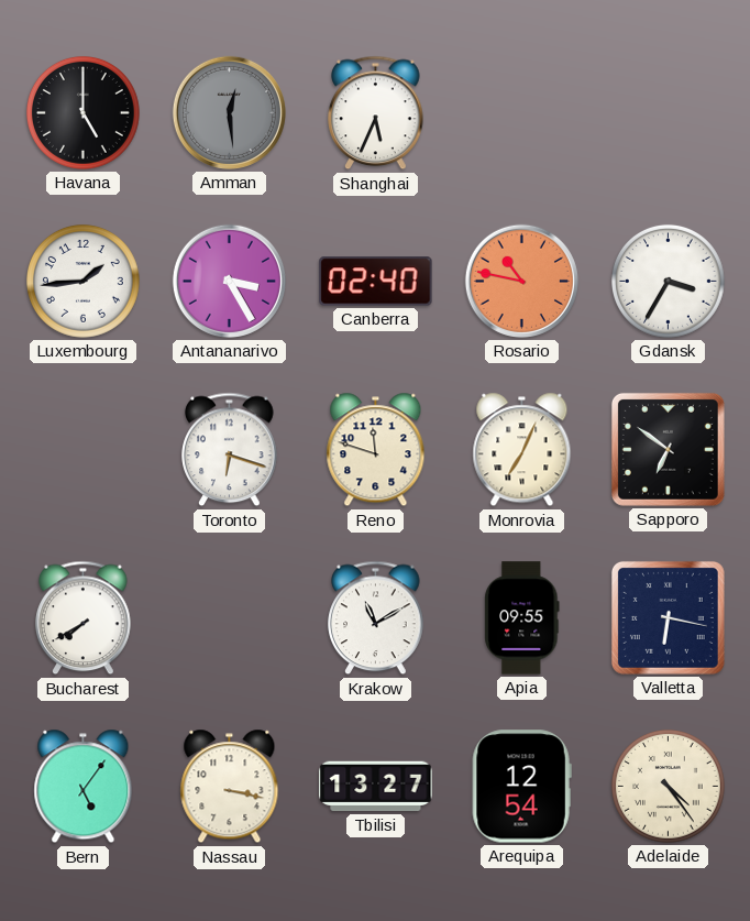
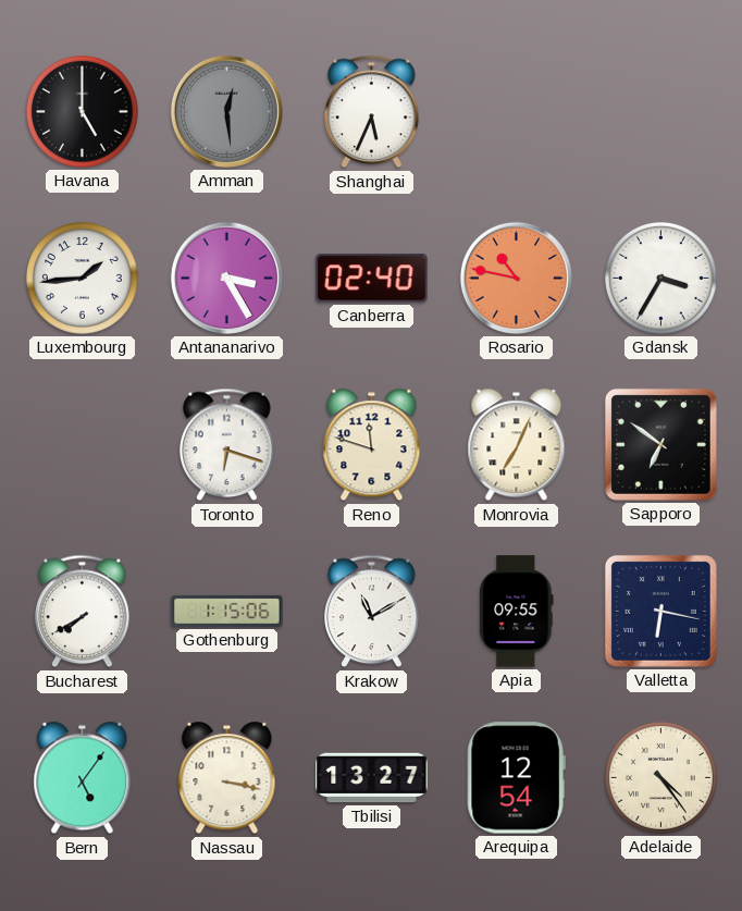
Gothenburg: none -> 1:15
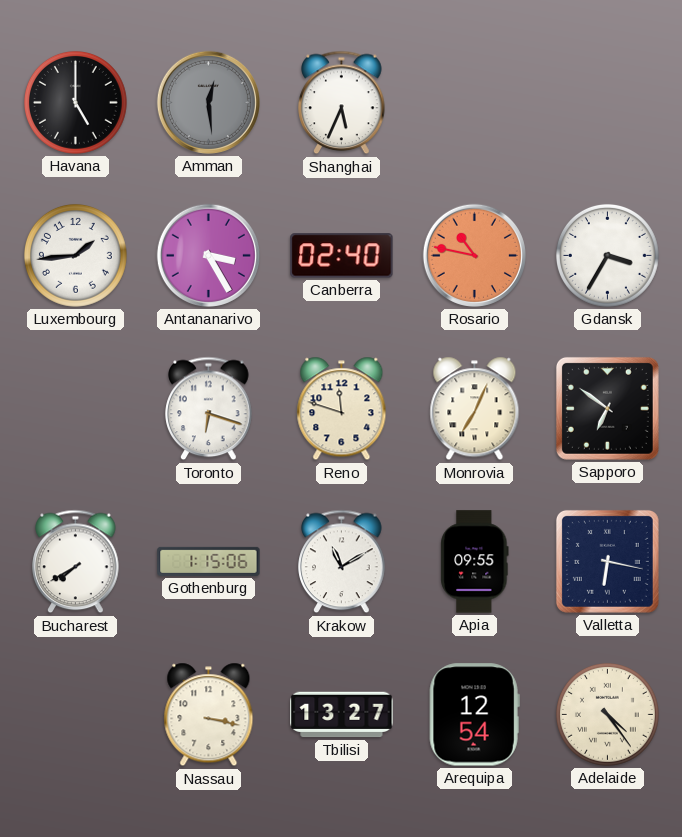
Bern: 5:06 -> none
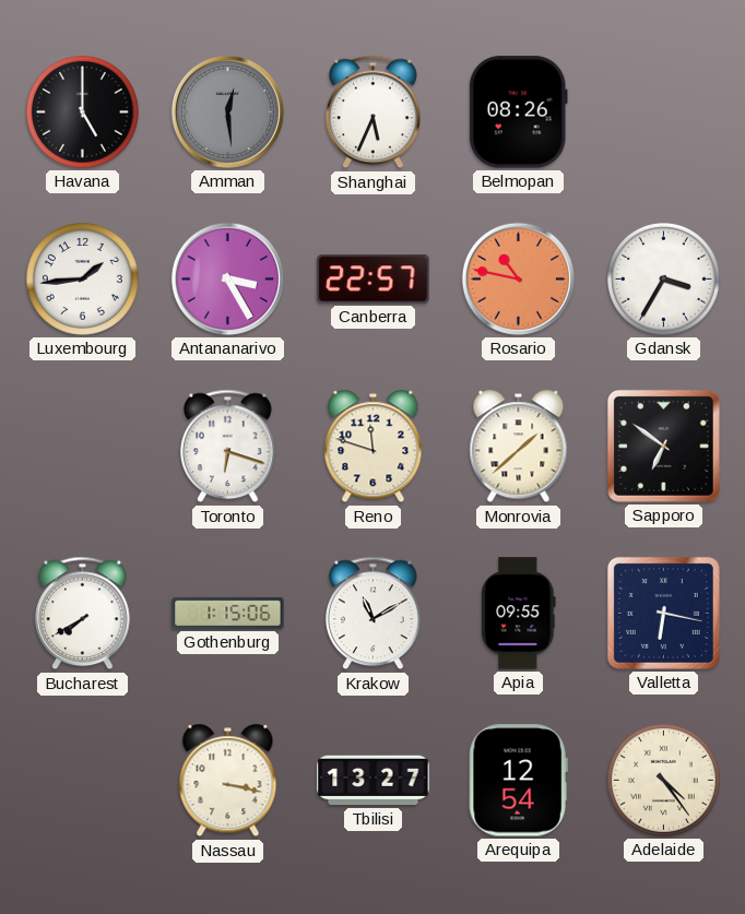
Belmopan: none -> 08:26
Canberra: 02:40 -> 22:57
Monrovia: 7:04 -> 1:38
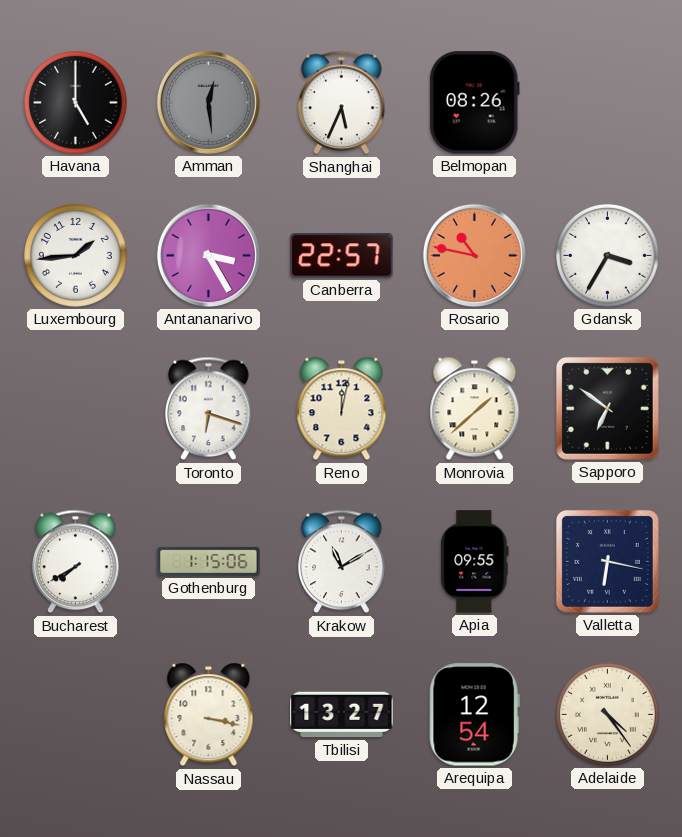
Reno: 11:48 -> 12:02
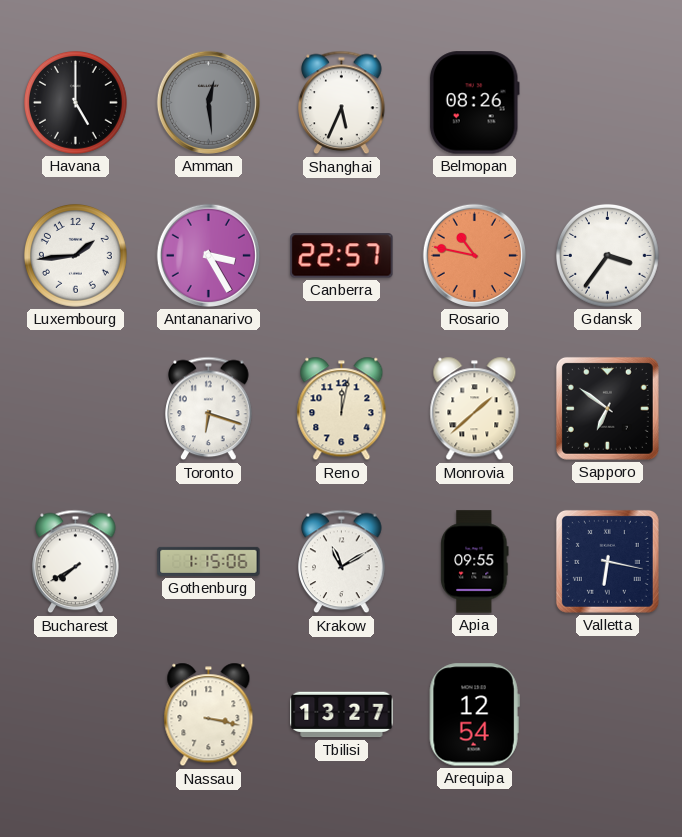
Gdansk: 3:35 -> 3:36
Adelaide: 4:24 -> none
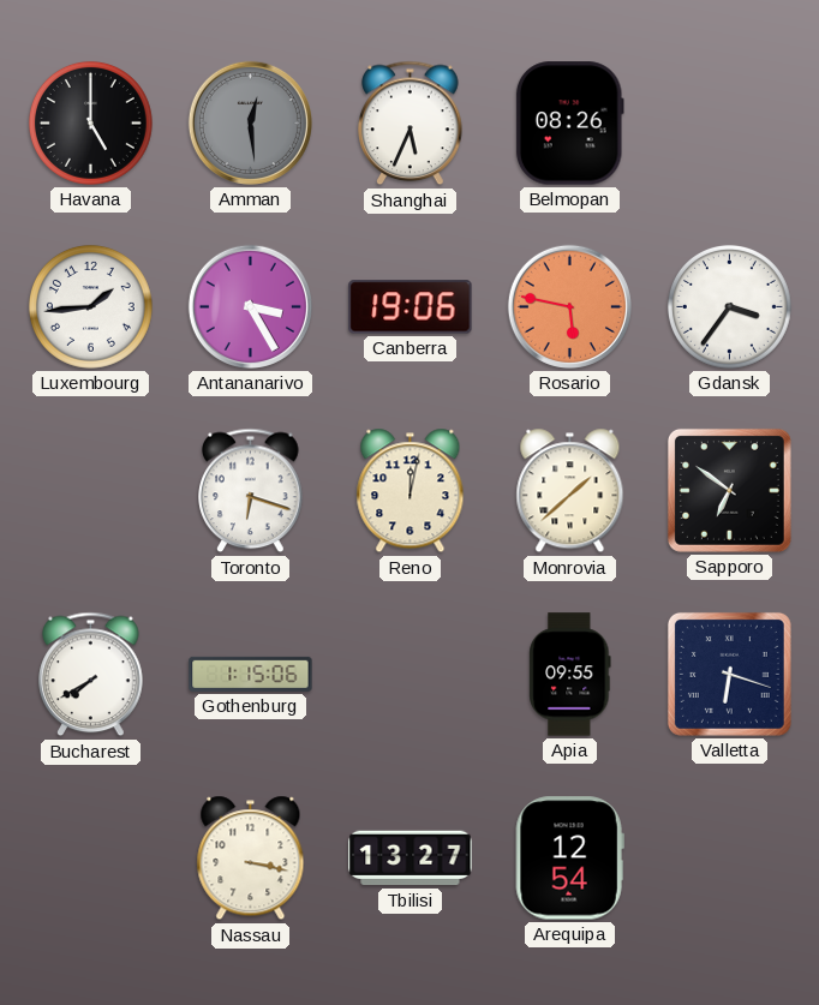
Canberra: 22:57 -> 19:06
Rosario: 10:47 -> 5:47
Krakow: 11:10 -> none
Valletta: 6:17 -> 6:18
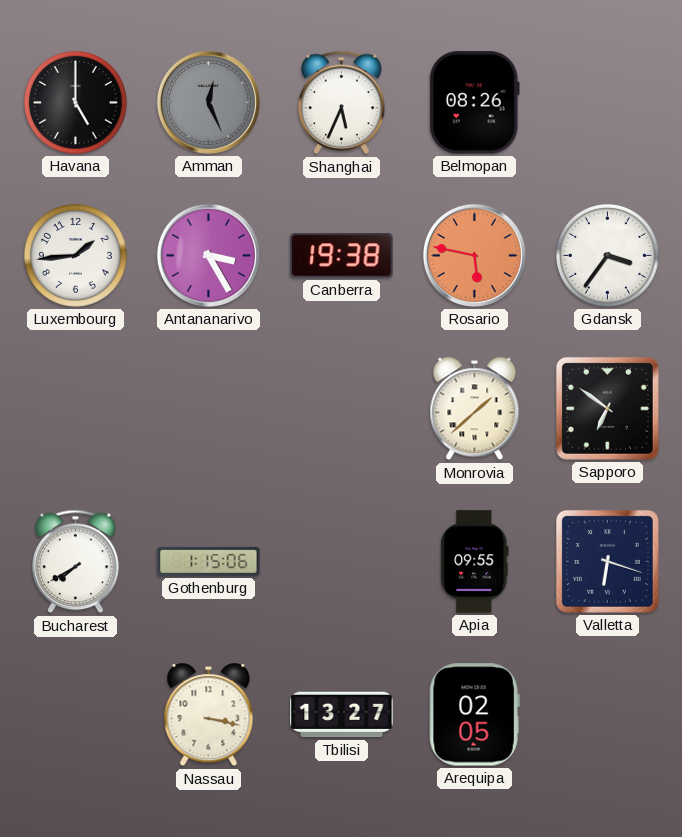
Amman: 12:29 -> 12:26
Canberra: 19:06 -> 19:38
Toronto: 6:18 -> none
Reno: 12:02 -> none
Arequipa: 12:54 -> 02:05
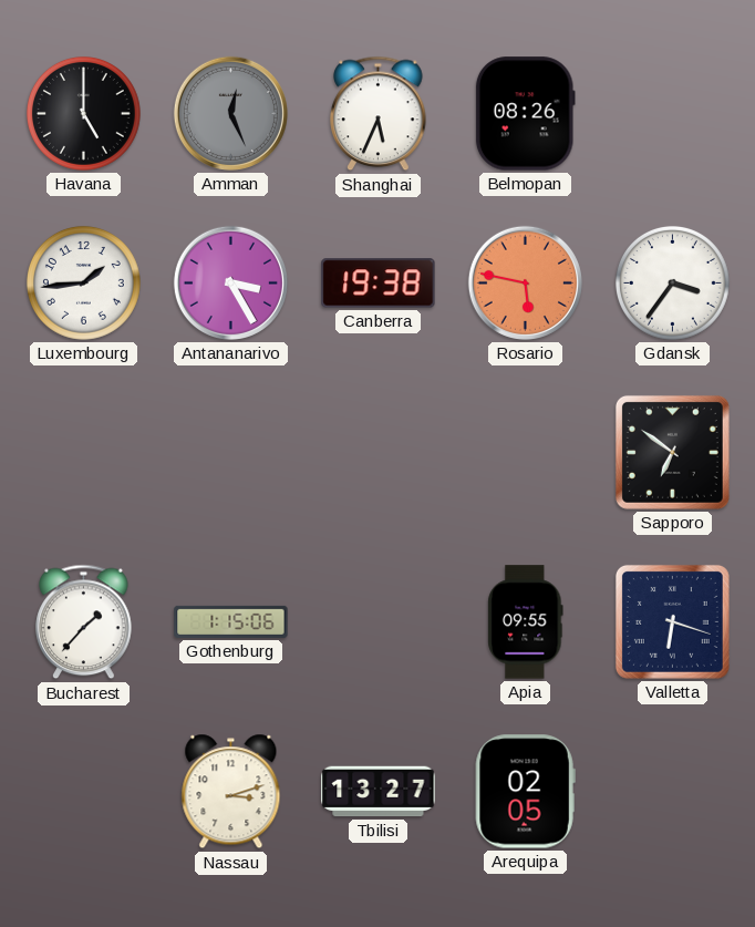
Monrovia: 1:38 -> none
Bucharest: 7:40 -> 1:37
Nassau: 3:17 -> 3:12
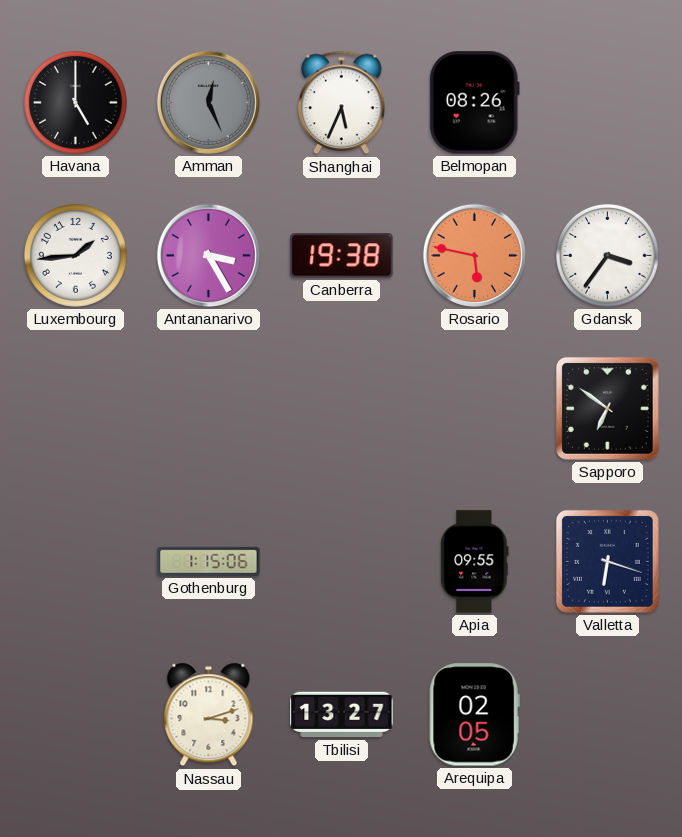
Bucharest: 1:37 -> none
